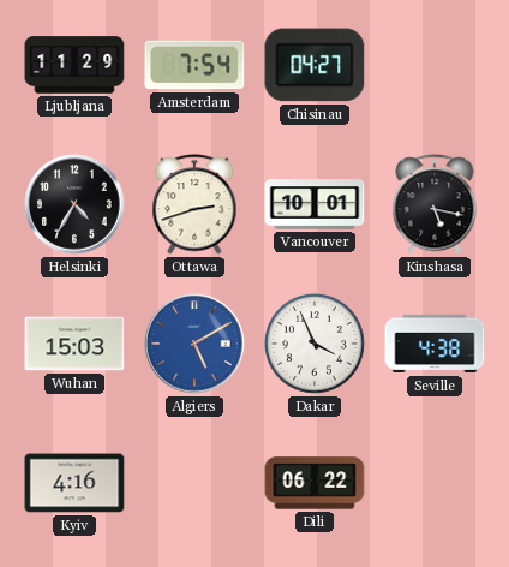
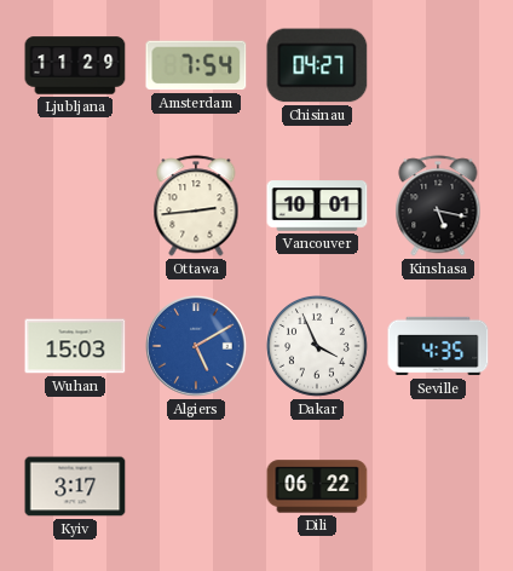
Helsinki: 4:35 -> none
Ottawa: 2:42 -> 2:44
Seville: 4:38 -> 4:35
Kyiv: 4:16 -> 3:17
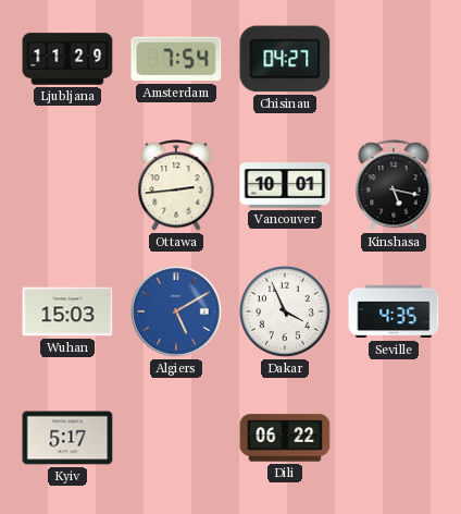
Kyiv: 3:17 -> 5:17
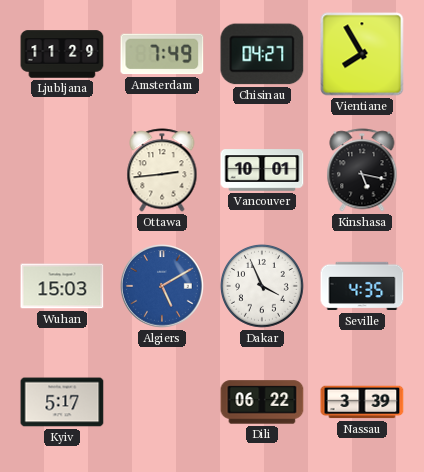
Amsterdam: 7:54 -> 7:49
Vientiane: none -> 7:55
Nassau: none -> 3:39
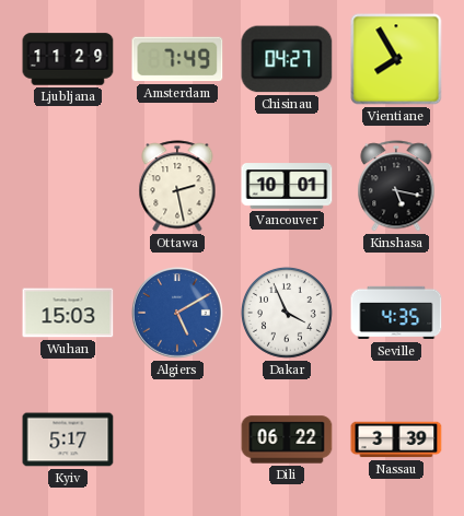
Ottawa: 2:44 -> 2:28
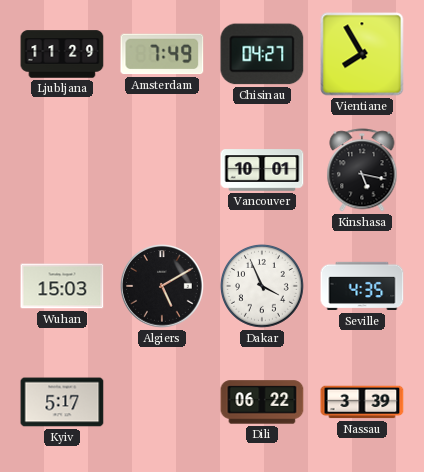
Ottawa: 2:28 -> none
Algiers dial: blue -> black
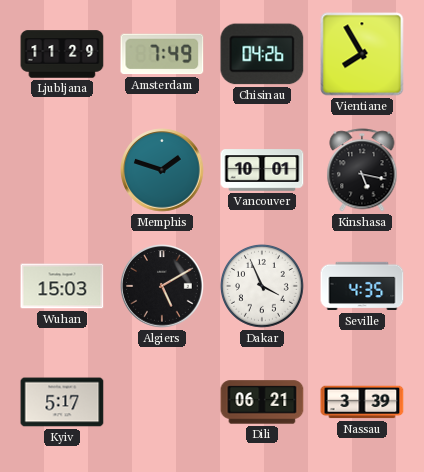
Chisinau: 04:27 -> 04:26
Memphis: none -> 1:48
Dili: 06:22 -> 06:21
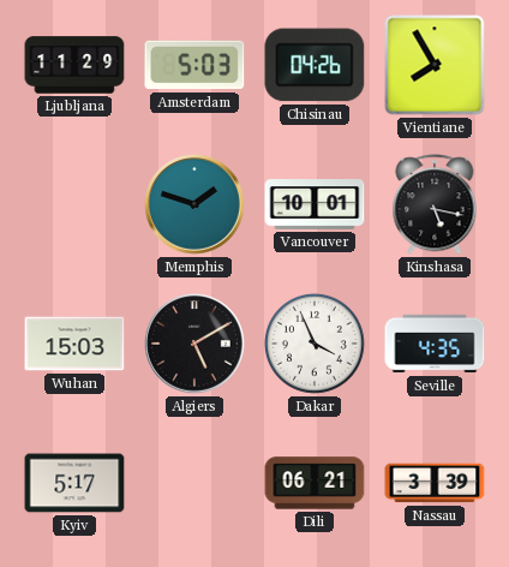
Amsterdam: 7:49 -> 5:03
